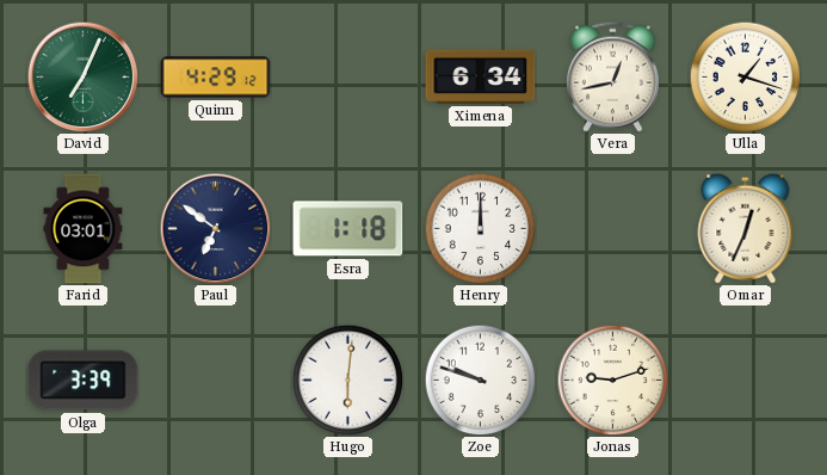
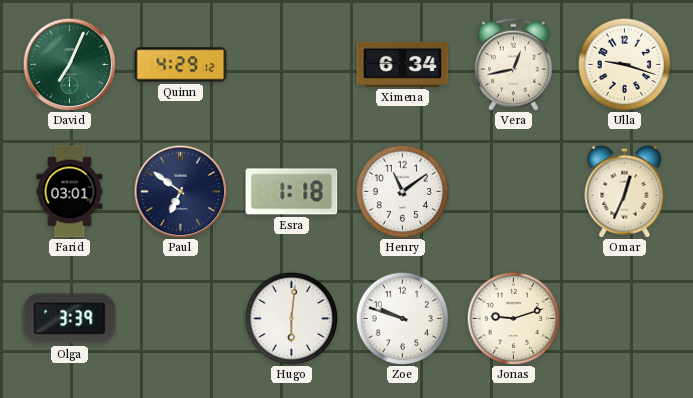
Ulla: 1:18 -> 9:18
Henry: 12:00 -> 11:09
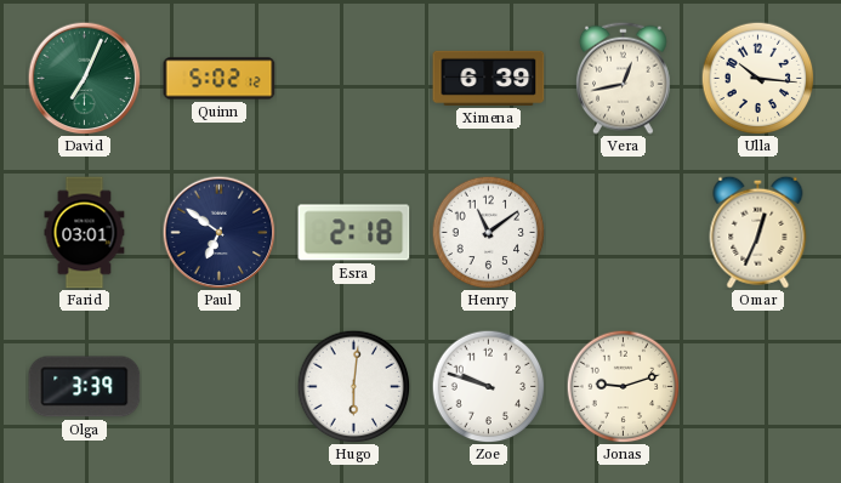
Quinn: 4:29 -> 5:02
Ximena: 6:34 -> 6:39
Ulla: 9:18 -> 10:16
Esra: 1:18 -> 2:18
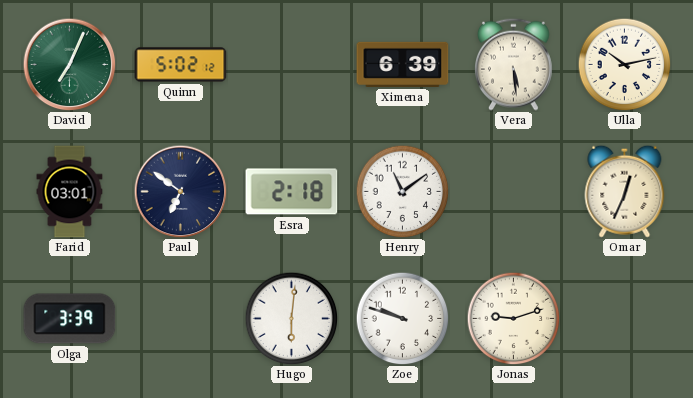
Vera: 12:43 -> 5:29
Ulla: 10:16 -> 10:13
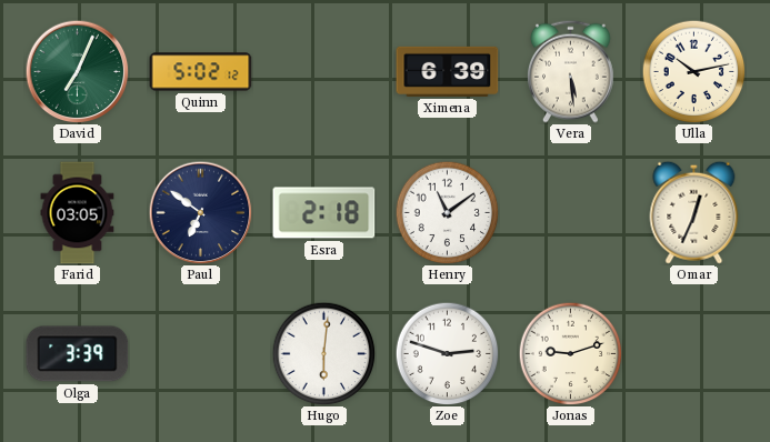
Farid: 03:01 -> 03:05
Zoe: 9:48 -> 2:48
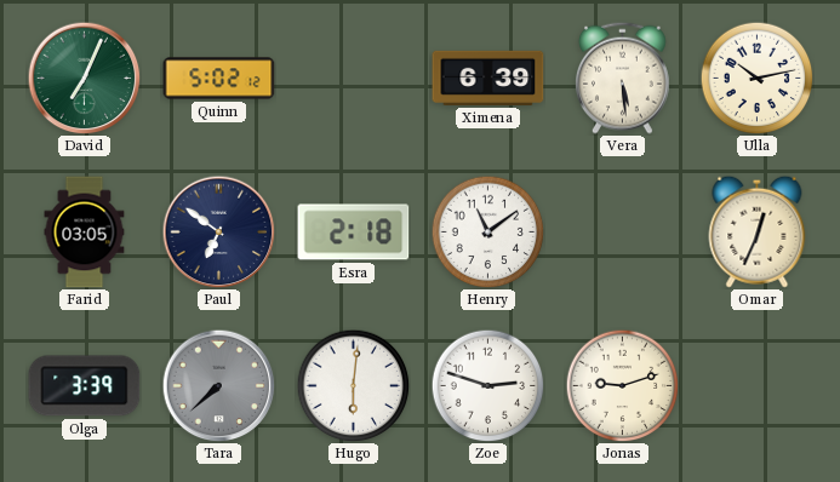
Tara: none -> 7:38
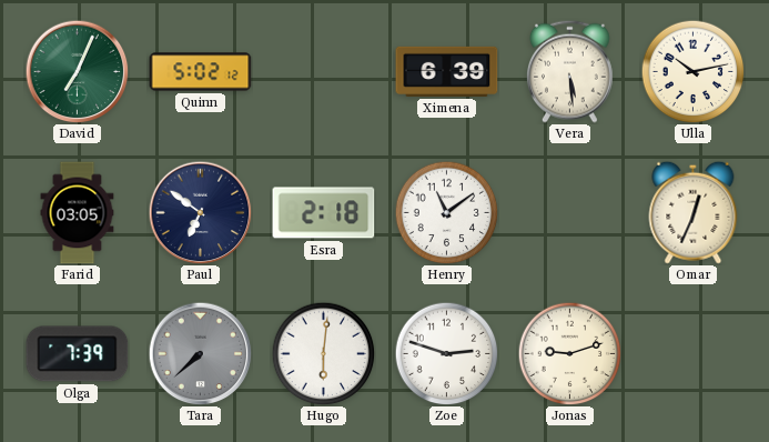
Olga: 3:39 -> 7:39
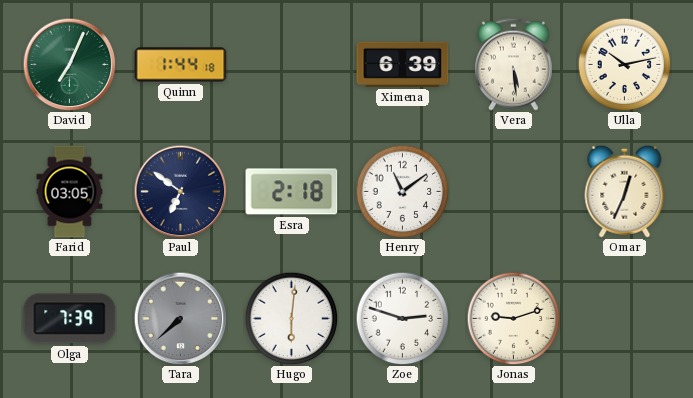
Quinn: 5:02 -> 1:44
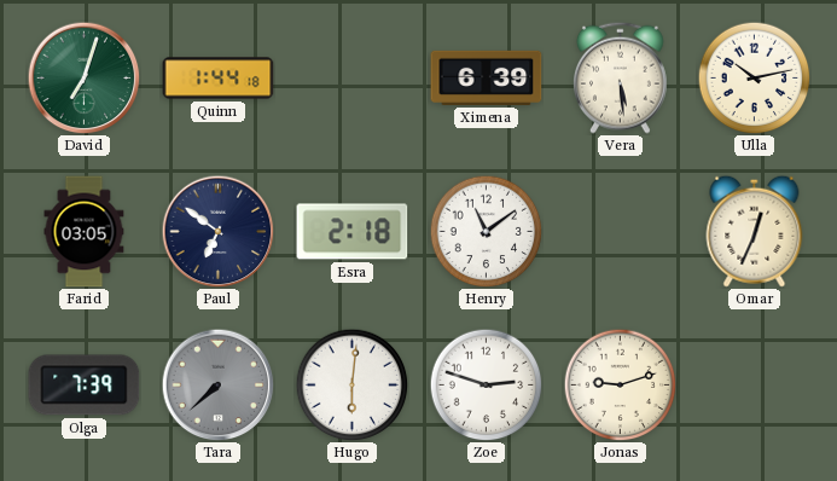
David: 7:04 -> 7:03
